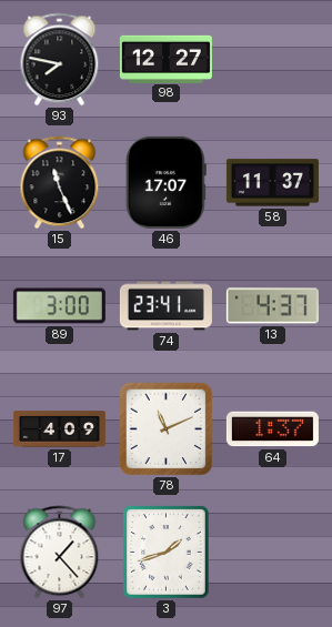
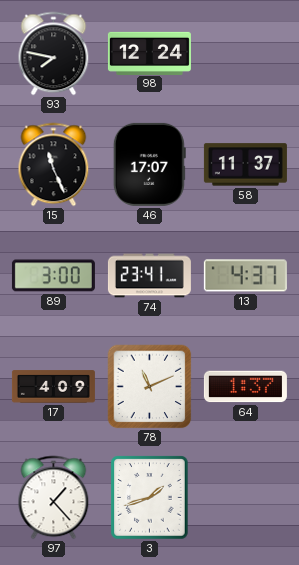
98: 12:27 -> 12:24
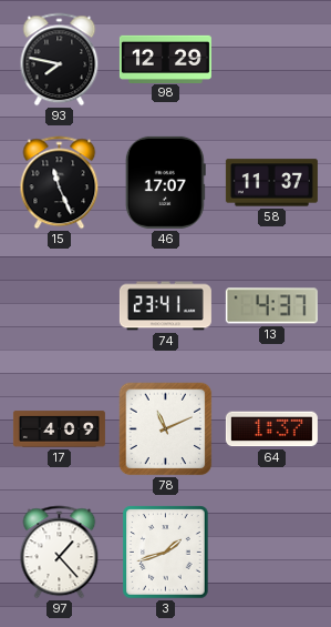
98: 12:24 -> 12:29
89: 3:00 -> none
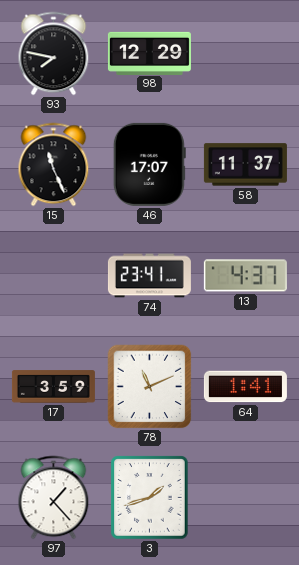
17: 4:09 -> 3:59
64: 1:37 -> 1:41
